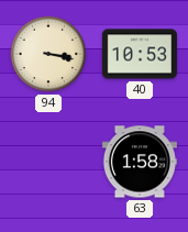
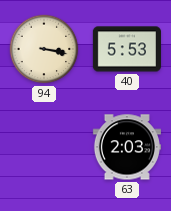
40: 10:53 -> 5:53
63: 1:58 -> 2:03
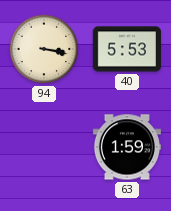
63: 2:03 -> 1:59
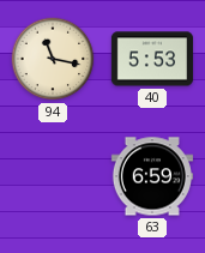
94: 3:17 -> 11:17
63: 1:59 -> 6:59
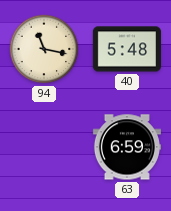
40: 5:53 -> 5:48
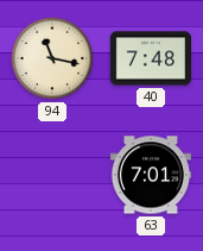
40: 5:48 -> 7:48
63: 6:59 -> 7:01
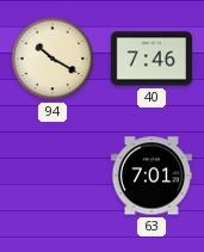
94: 11:17 -> 10:20
40: 7:48 -> 7:46
